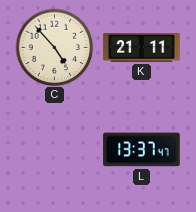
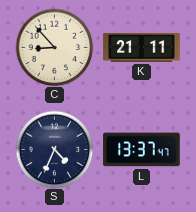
C: 4:53 -> 8:53
S: none -> 4:34
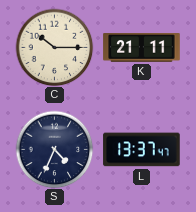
C: 8:53 -> 10:15
